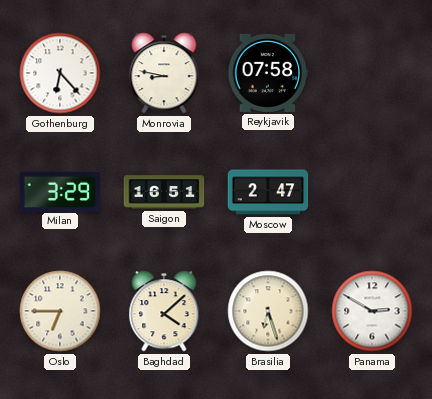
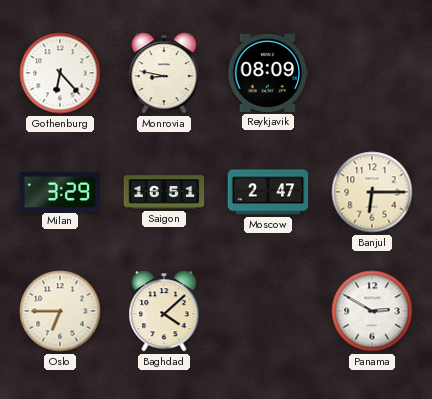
Reykjavik: 07:58 -> 08:09
Banjul: none -> 6:15
Brasilia: 6:27 -> none
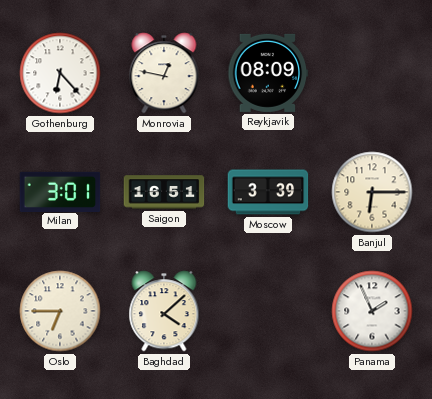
Monrovia: 8:47 -> 12:47
Milan: 3:29 -> 3:01
Moscow: 2:47 -> 3:39
Panama: 2:50 -> 1:56
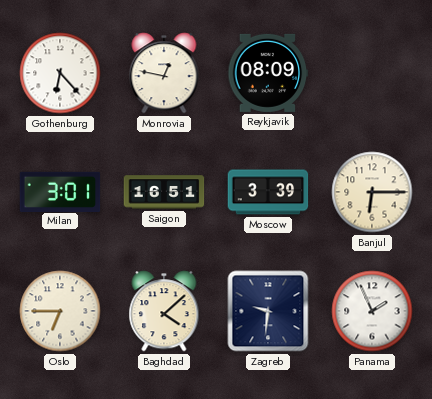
Zagreb: none -> 9:31
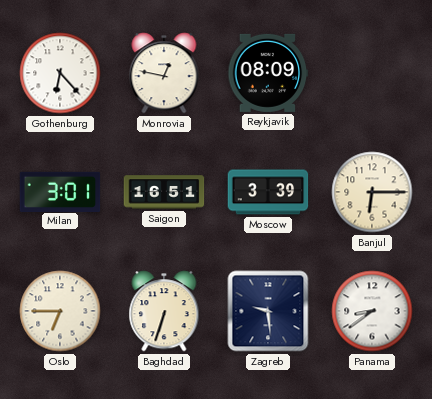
Baghdad: 4:08 -> 6:33
Zagreb: 9:31 -> 9:29
Panama: 1:56 -> 8:39
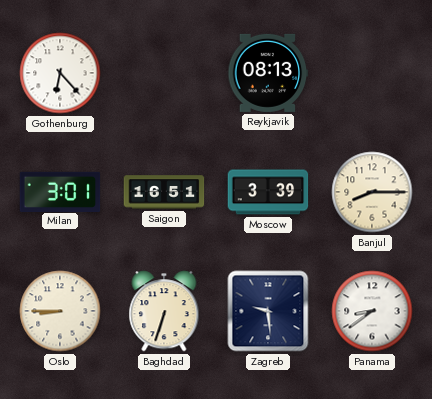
Monrovia: 12:47 -> none
Reykjavik: 08:09 -> 08:13
Banjul: 6:15 -> 8:15
Oslo: 6:45 -> 8:45
